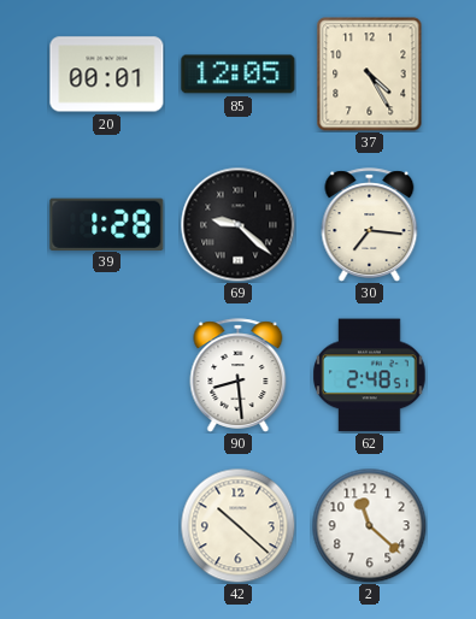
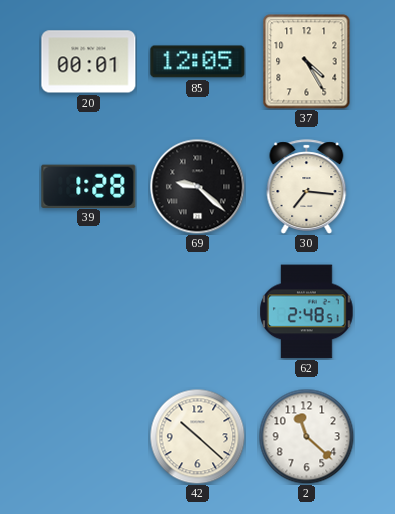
90: 8:29 -> none
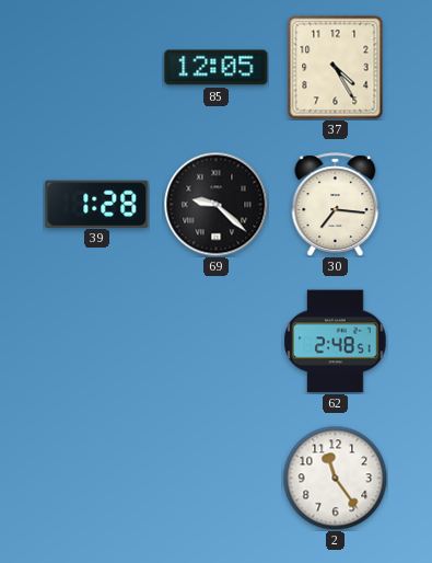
20: 00:01 -> none
42: 10:22 -> none
2: 11:22 -> 11:24
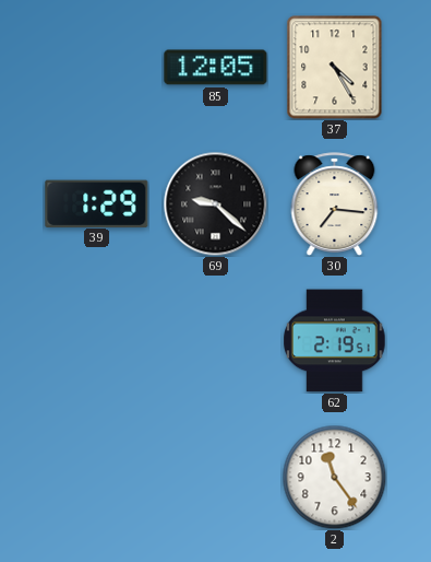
39: 1:28 -> 1:29
62: 2:48 -> 2:19
